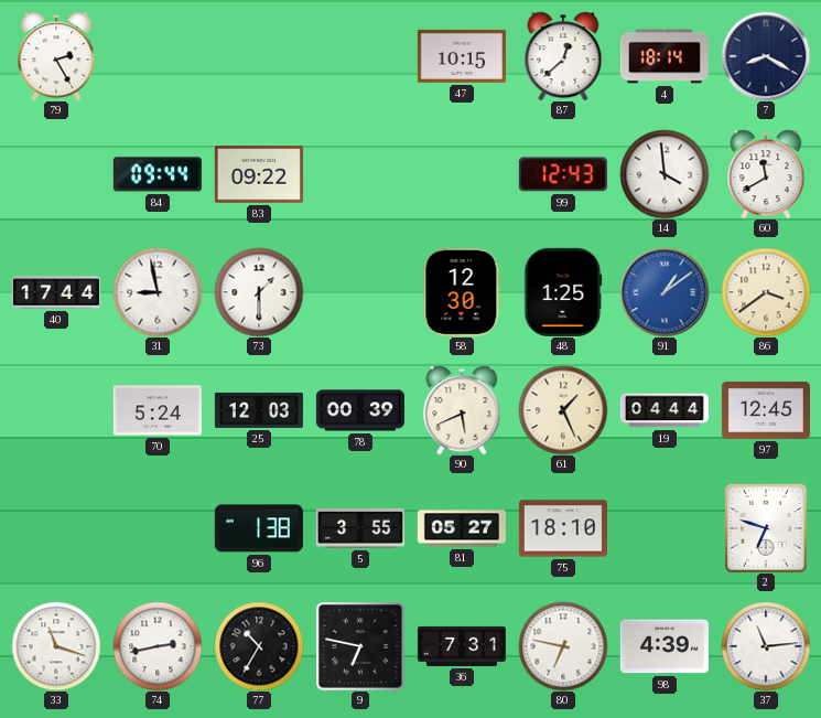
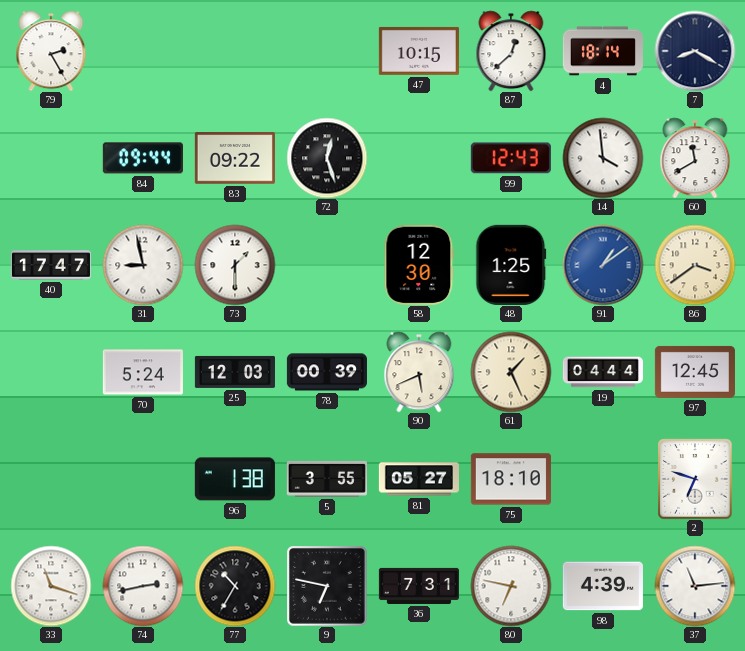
72: none -> 12:27
40: 17:44 -> 17:47
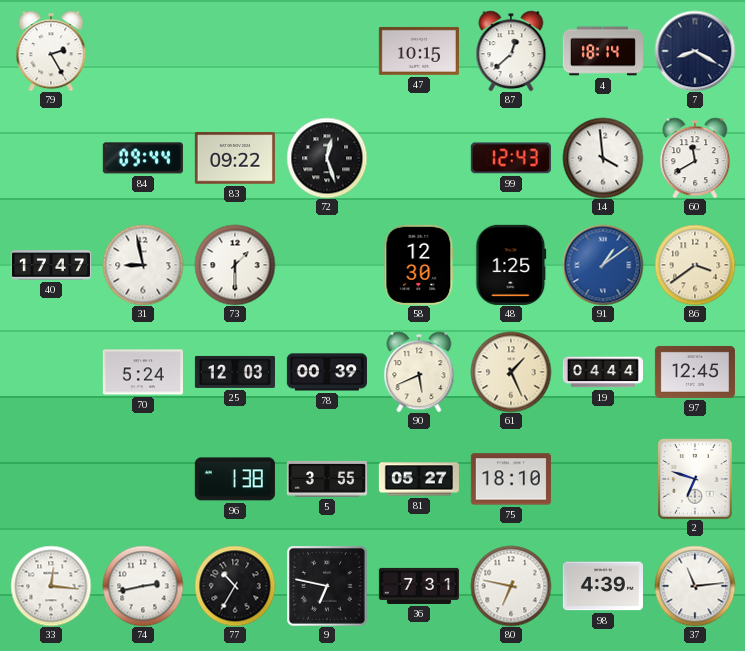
33: 11:18 -> 12:16
